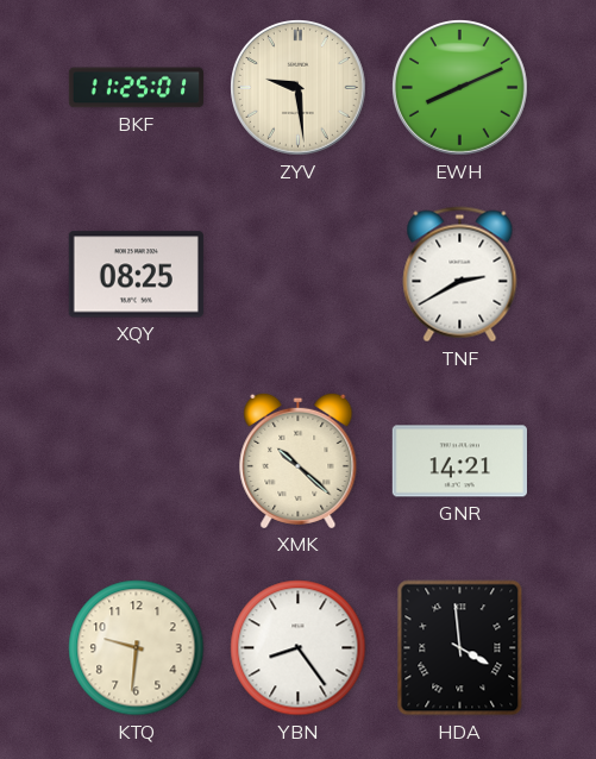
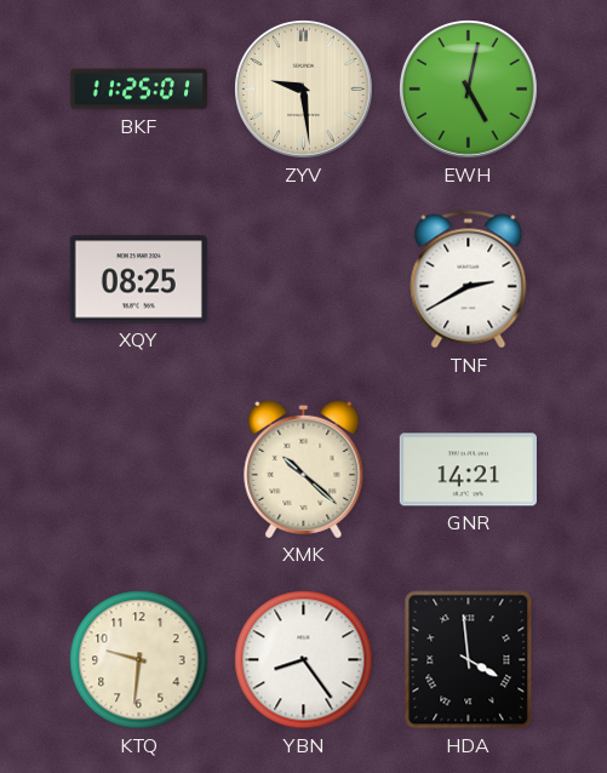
EWH: 8:11 -> 5:02
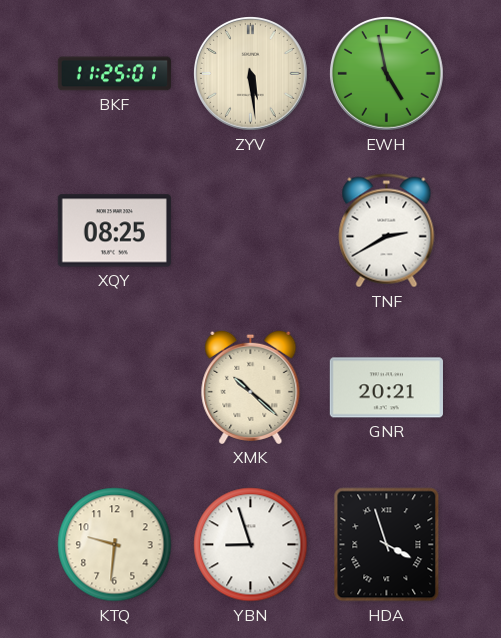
ZYV: 9:29 -> 5:29
EWH: 5:02 -> 4:58
GNR: 14:21 -> 20:21
YBN: 8:24 -> 8:57
HDA: 3:59 -> 3:57
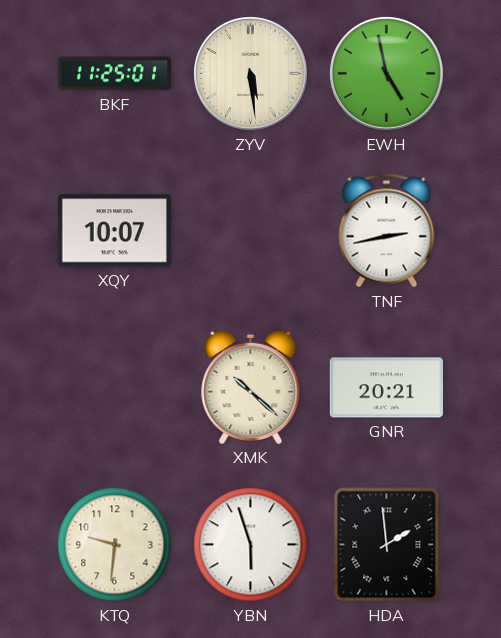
XQY: 08:25 -> 10:07
TNF: 2:40 -> 2:43
YBN: 8:57 -> 5:57
HDA: 3:57 -> 1:59
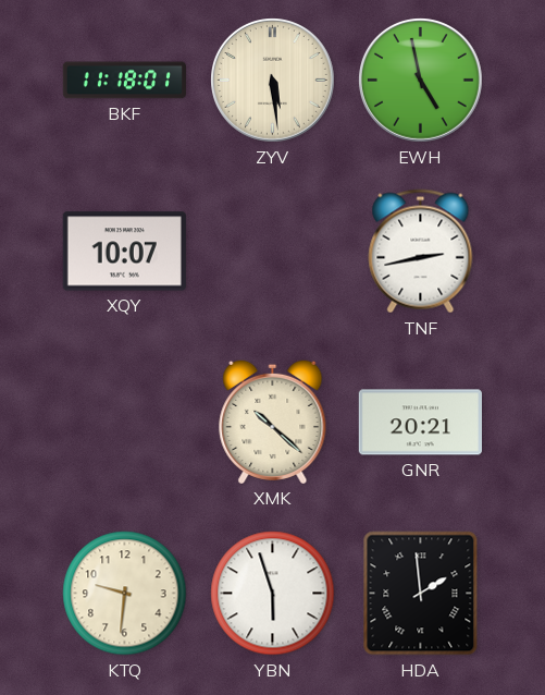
BKF: 11:25 -> 11:18
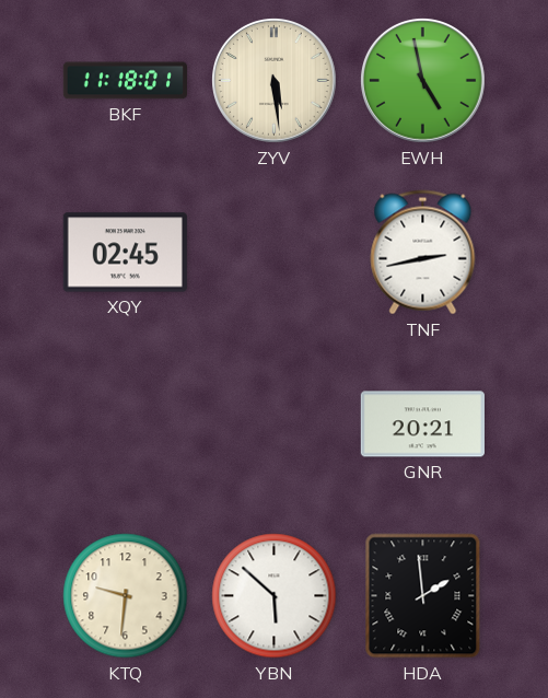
XQY: 10:07 -> 02:45
XMK: 10:22 -> none
YBN: 5:57 -> 5:52
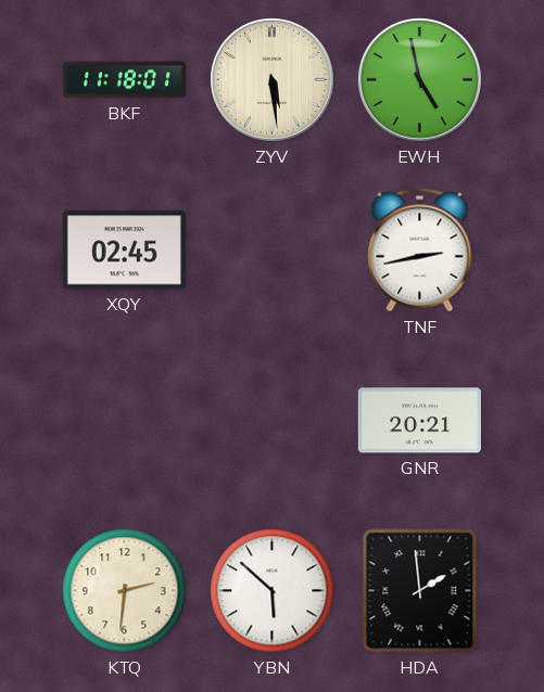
KTQ: 9:31 -> 2:31
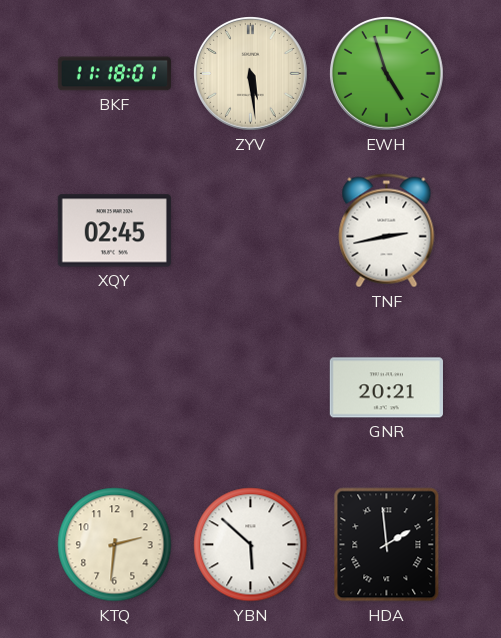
EWH: 4:58 -> 4:57
